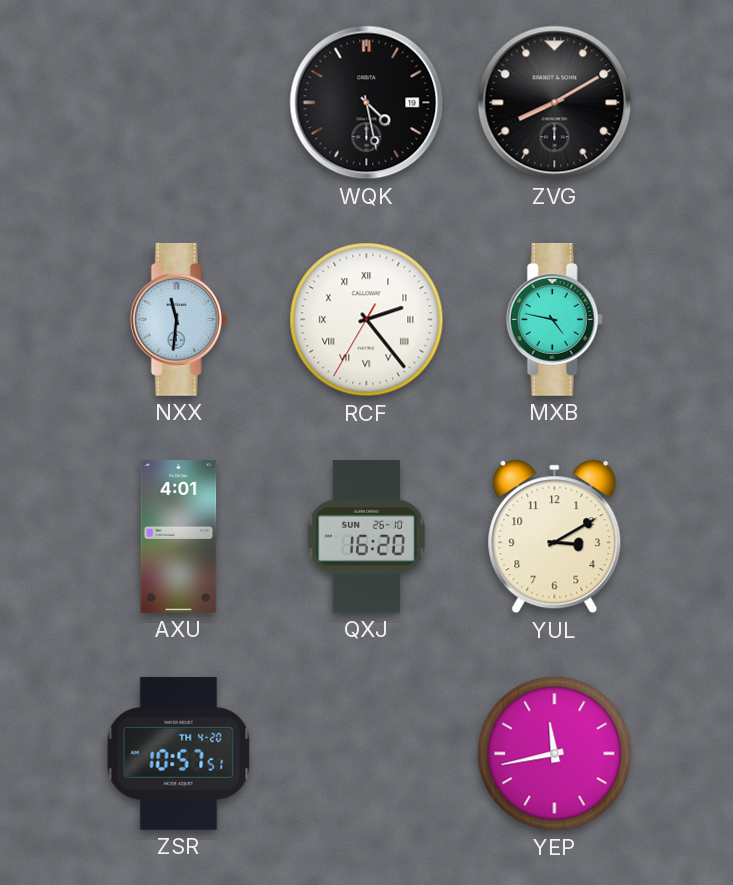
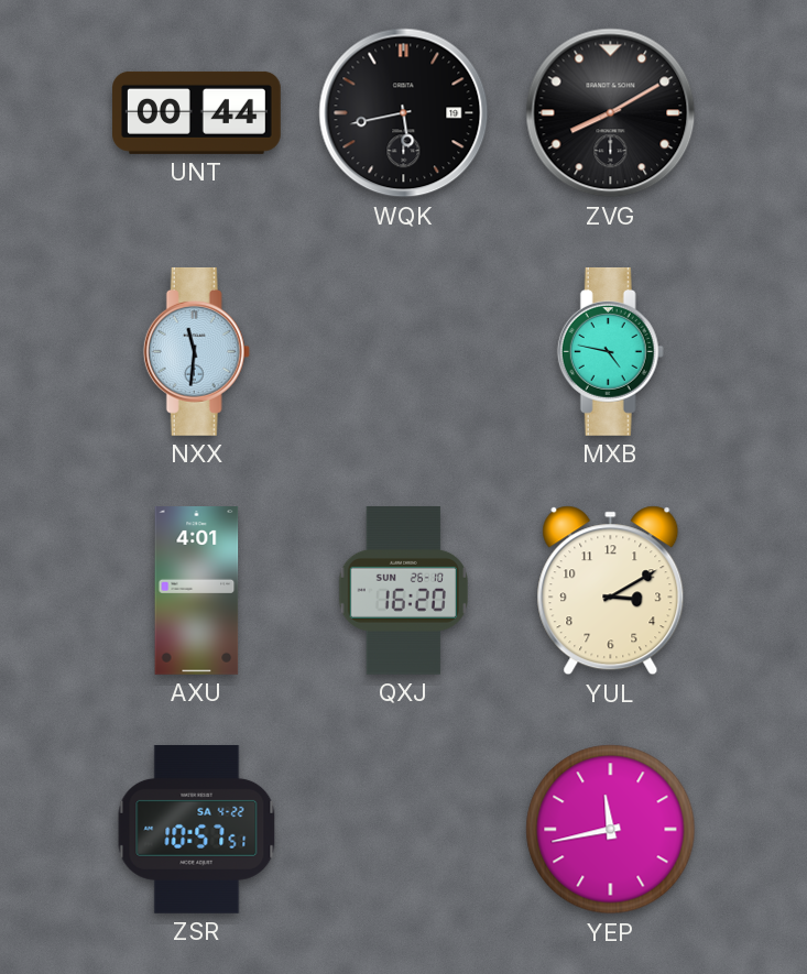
UNT: none -> 00:44
WQK: 4:28 -> 5:43
RCF: 2:23 -> none
ZSR date: TH 4-20 -> SA 4-22
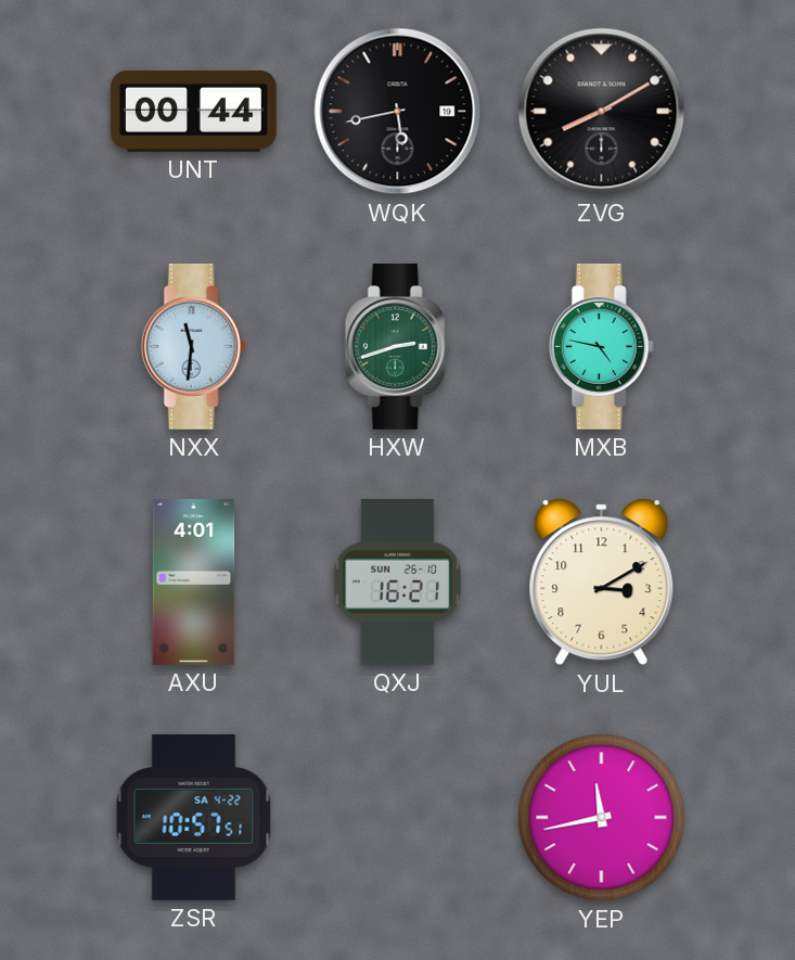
HXW: none -> 2:42
QXJ: 16:20 -> 16:21
